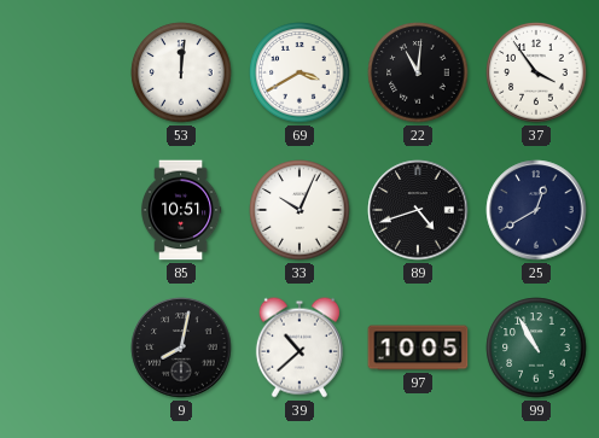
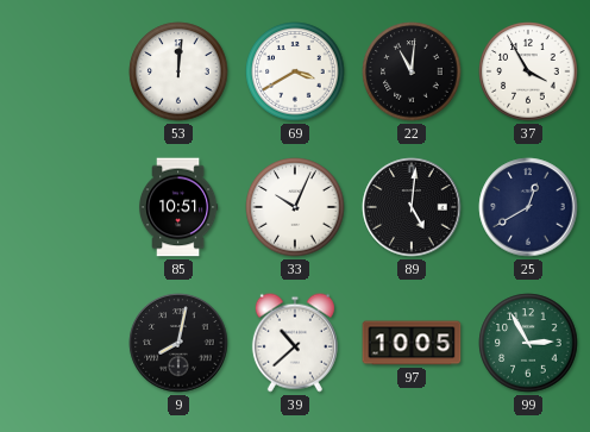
37: 3:54 -> 3:55
89: 4:42 -> 5:01
99: 10:55 -> 2:55
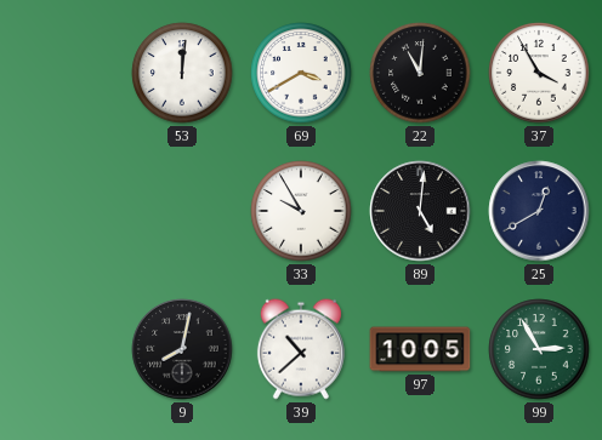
85: 10:51 -> none
33: 10:04 -> 9:55
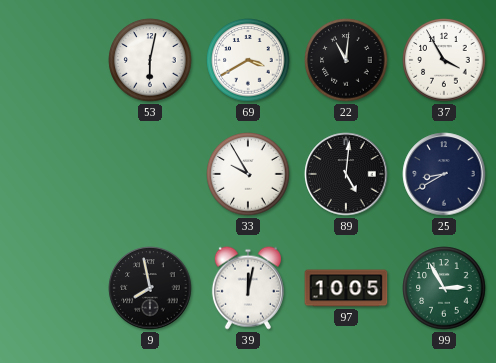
53: 12:01 -> 6:02
25: 12:40 -> 8:40
9: 8:02 -> 7:58
39: 10:38 -> 12:02
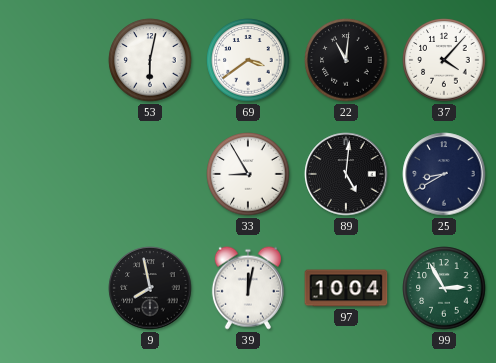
69: 3:40 -> 3:39
37: 3:55 -> 4:07
33: 9:55 -> 8:55
97: 10:05 -> 10:04
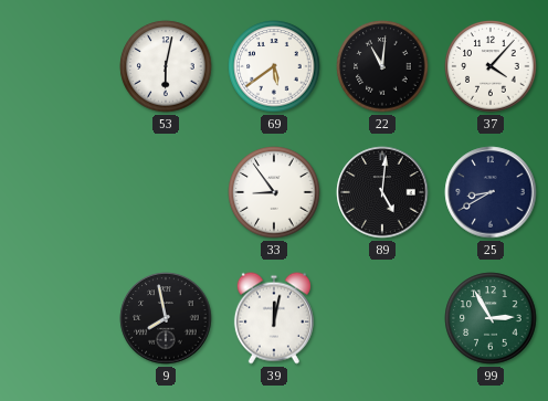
69: 3:39 -> 5:39
33: 8:55 -> 8:54
97: 10:04 -> none
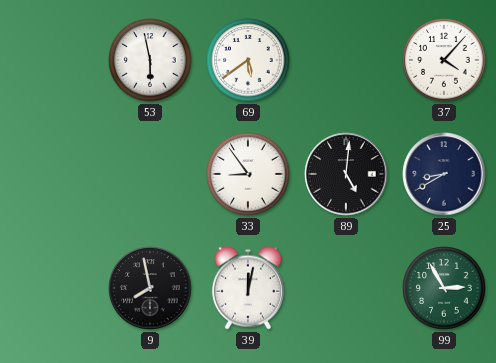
53: 6:02 -> 5:58
22: 11:01 -> none
